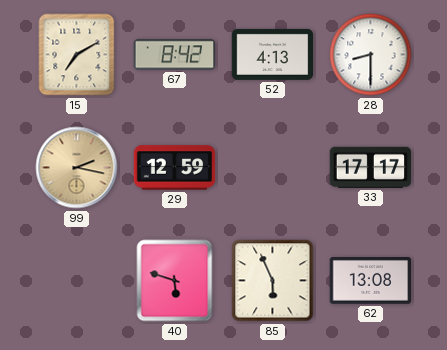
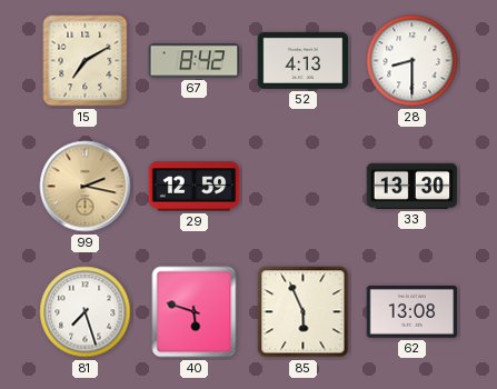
33: 17:17 -> 13:30
81: none -> 7:27
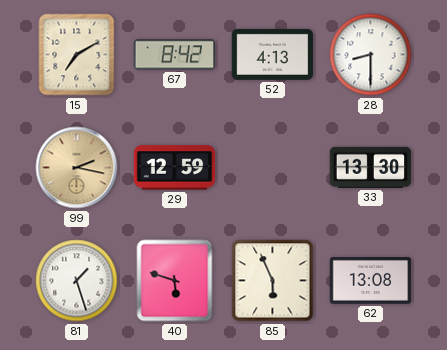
81: 7:27 -> 1:27
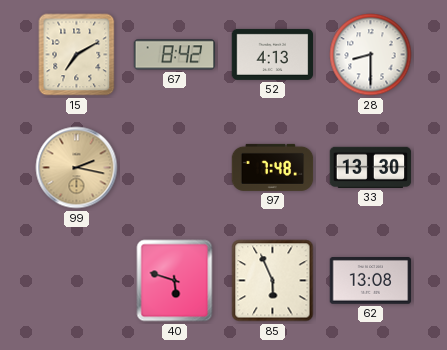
29: 12:59 -> none
97: none -> 7:48
81: 1:27 -> none
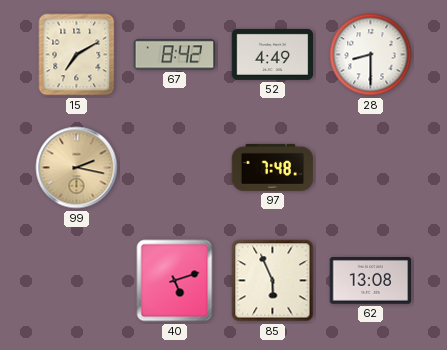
52: 4:13 -> 4:49
33: 13:30 -> none
40: 5:48 -> 5:12
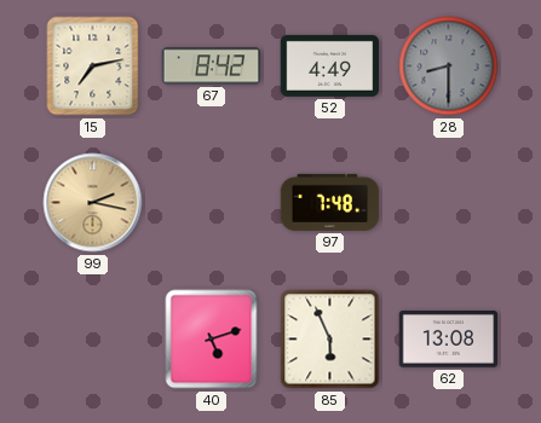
15: 7:10 -> 7:13
28 dial: white -> grey
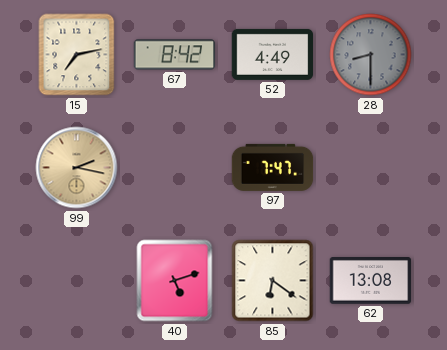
97: 7:48 -> 7:47
85: 5:56 -> 6:21
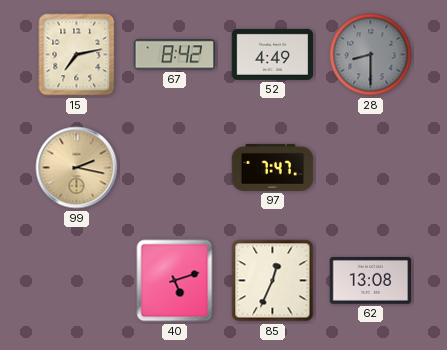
85: 6:21 -> 12:34
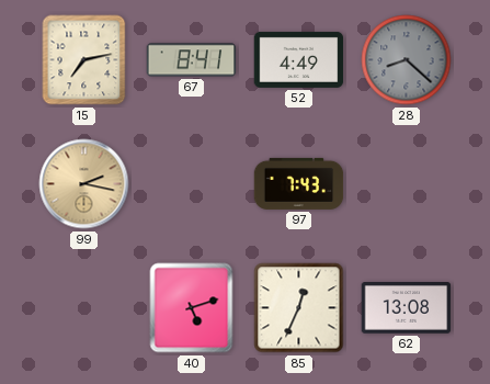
67: 8:42 -> 8:41
28: 8:30 -> 8:22
97: 7:47 -> 7:43
